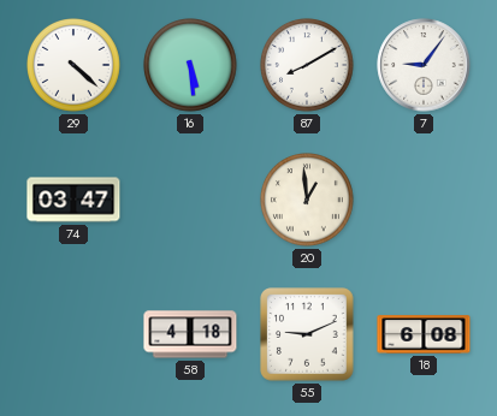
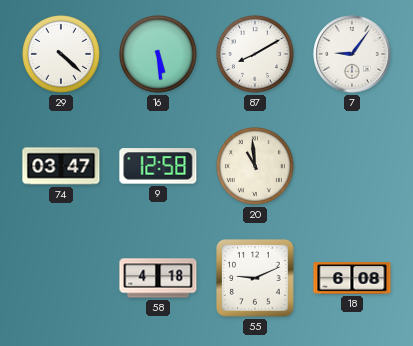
9: none -> 12:58
20: 12:59 -> 10:59
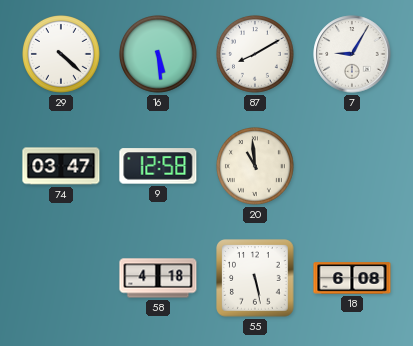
7: 9:06 -> 9:05
55: 9:11 -> 5:28
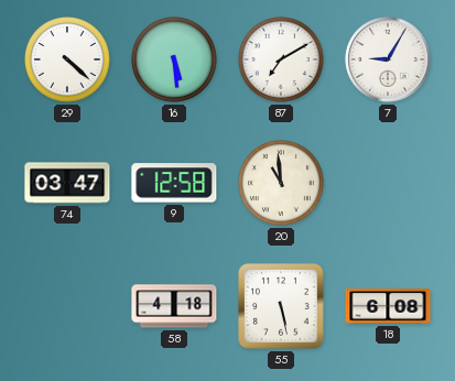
87: 8:10 -> 7:10
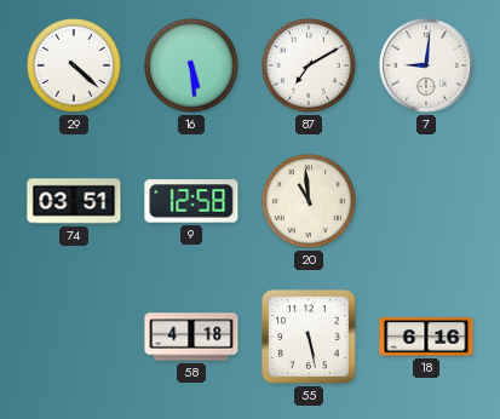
7: 9:05 -> 9:01
74: 03:47 -> 03:51
18: 6:08 -> 6:16
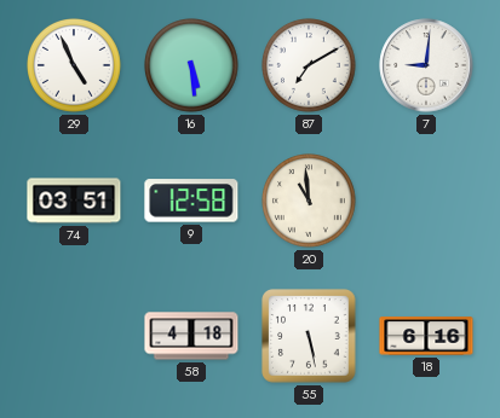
29: 4:22 -> 4:56
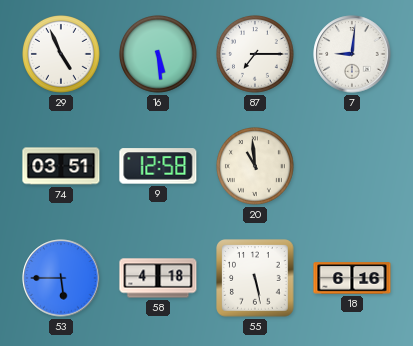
87: 7:10 -> 7:15
53: none -> 5:45
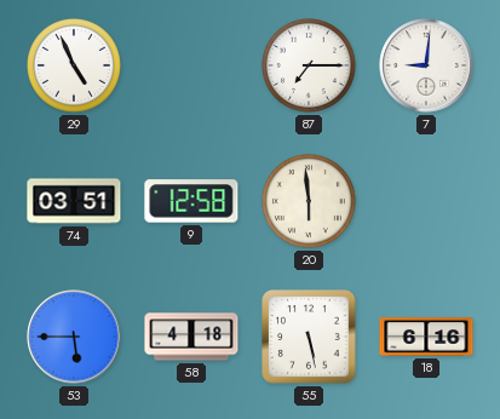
16: 5:29 -> none
20: 10:59 -> 5:59
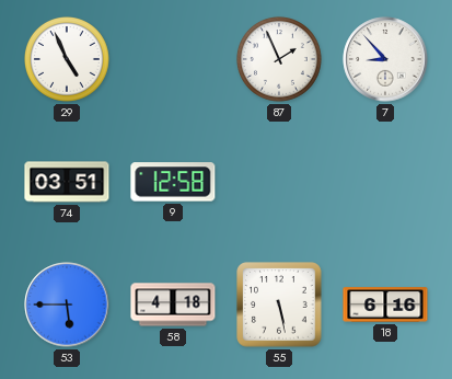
87: 7:15 -> 1:56
7: 9:01 -> 8:53
20: 5:59 -> none
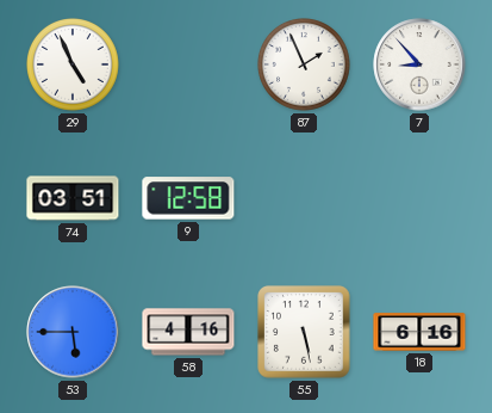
58: 4:18 -> 4:16
